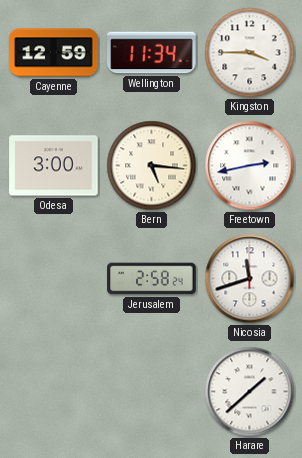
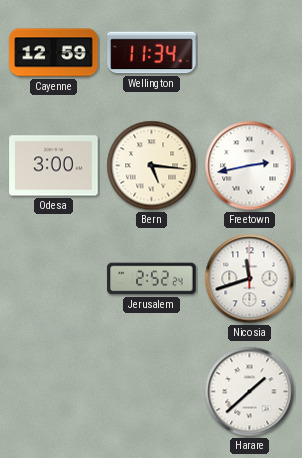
Kingston: 3:45 -> none
Jerusalem: 2:58 -> 2:52
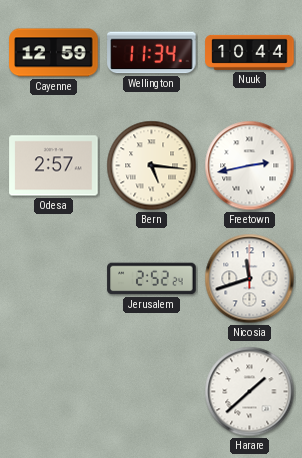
Nuuk: none -> 10:44
Odesa: 3:00 -> 2:57
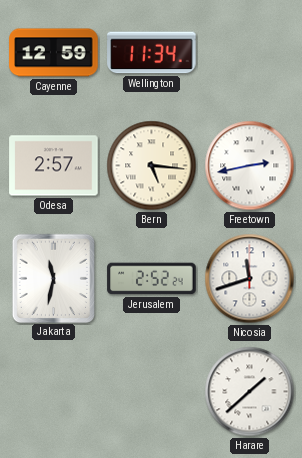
Nuuk: 10:44 -> none
Jakarta: none -> 11:32
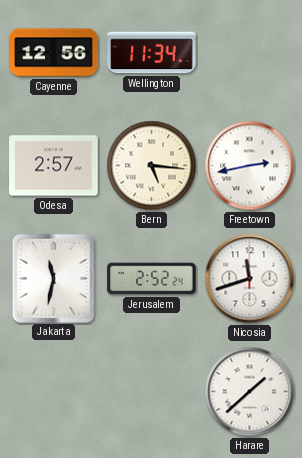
Cayenne: 12:59 -> 12:56
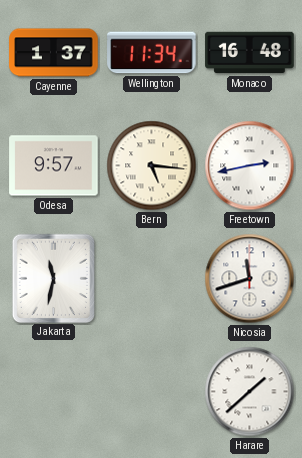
Cayenne: 12:56 -> 1:37
Monaco: none -> 16:48
Odesa: 2:57 -> 9:57
Jerusalem: 2:52 -> none
